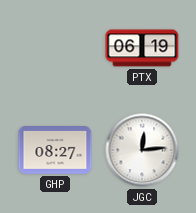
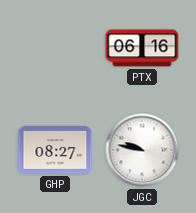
PTX: 06:19 -> 06:16
JGC: 12:14 -> 9:47
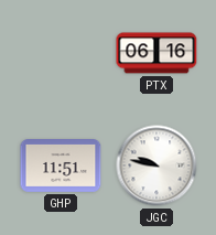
GHP: 08:27 -> 11:51
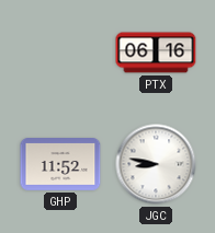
GHP: 11:51 -> 11:52
JGC: 9:47 -> 8:47
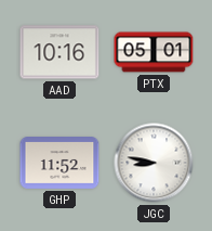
AAD: none -> 10:16
PTX: 06:16 -> 05:01
